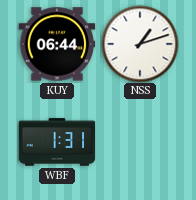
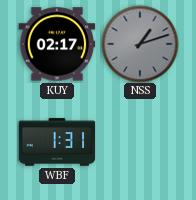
KUY: 06:44 -> 02:17
NSS dial: white -> grey
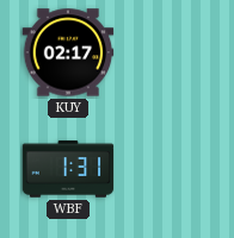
NSS: 1:12 -> none
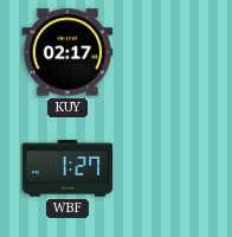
WBF: 1:31 -> 1:27
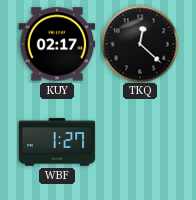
TKQ: none -> 12:22
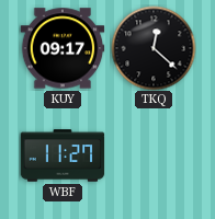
KUY: 02:17 -> 09:17
WBF: 1:27 -> 11:27
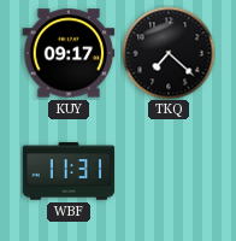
TKQ: 12:22 -> 7:22
WBF: 11:27 -> 11:31
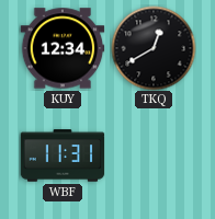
KUY: 09:17 -> 12:34
TKQ: 7:22 -> 12:40
